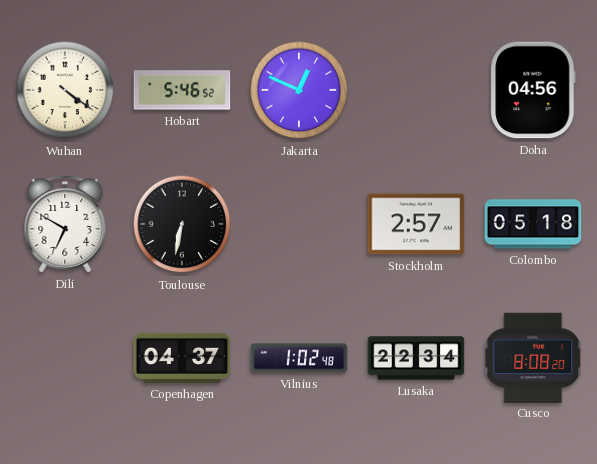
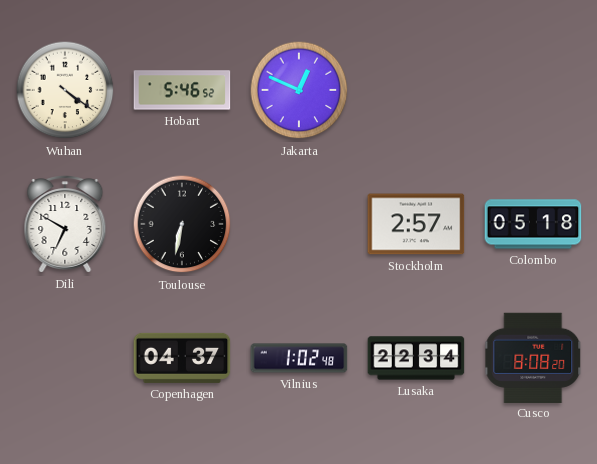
Doha: 04:56 -> none
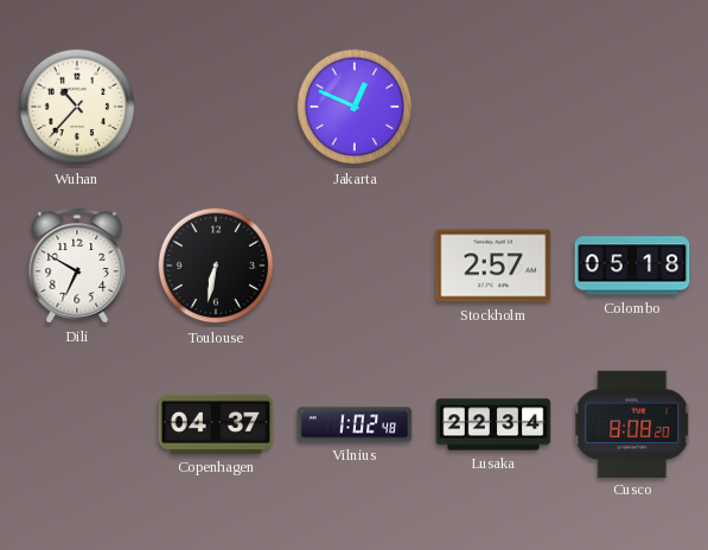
Wuhan: 4:21 -> 10:37
Hobart: 5:46 -> none
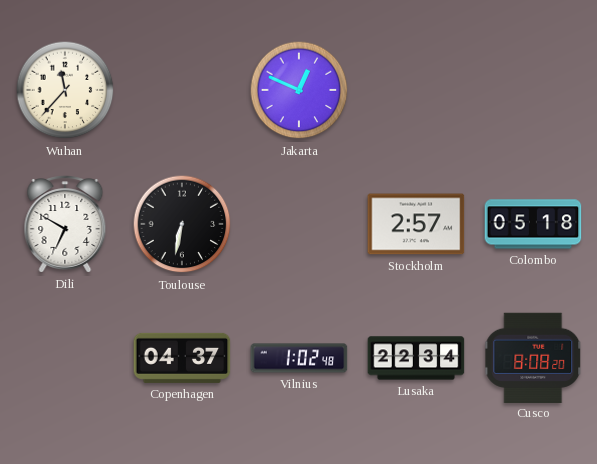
Wuhan: 10:37 -> 11:37
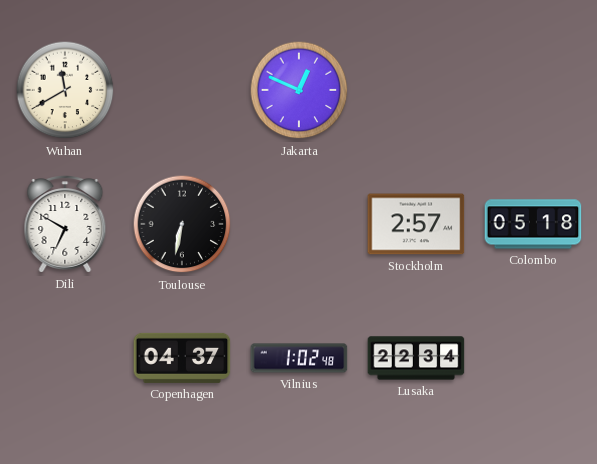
Wuhan: 11:37 -> 11:40
Cusco: 8:08 -> none
